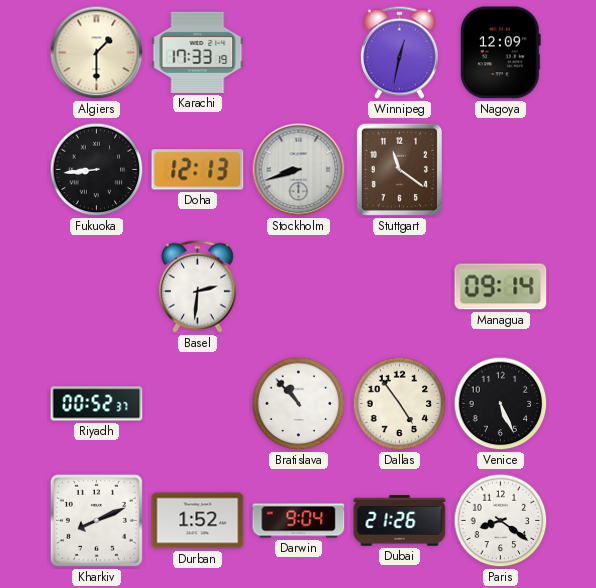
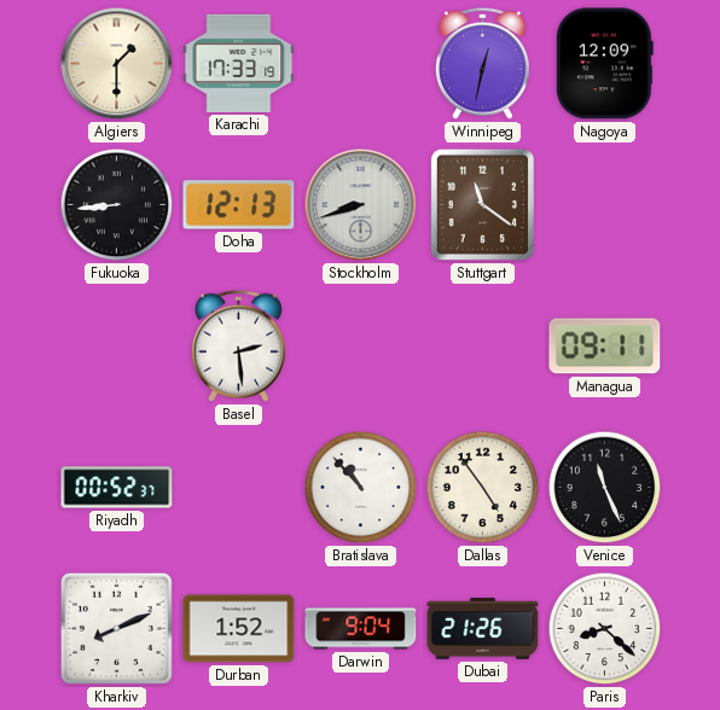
Basel: 2:31 -> 2:29
Managua: 09:14 -> 09:11
Venice: 5:26 -> 11:26
Paris: 8:21 -> 8:22
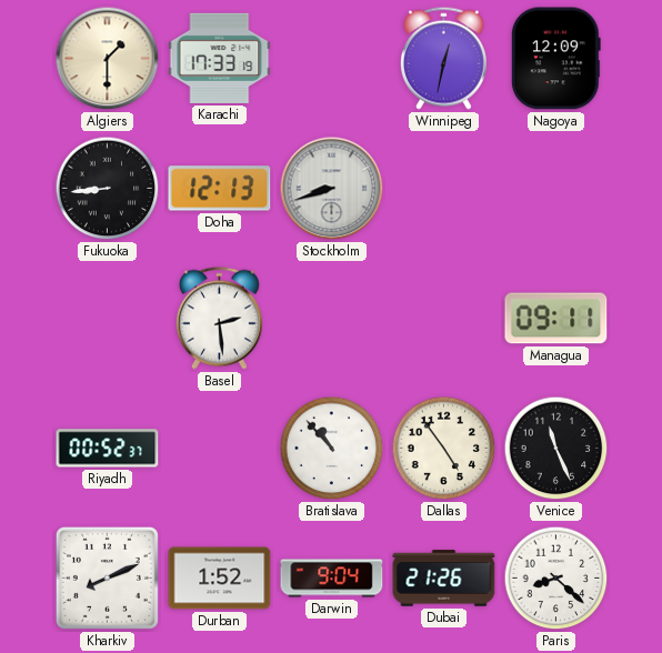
Stuttgart: 11:21 -> none
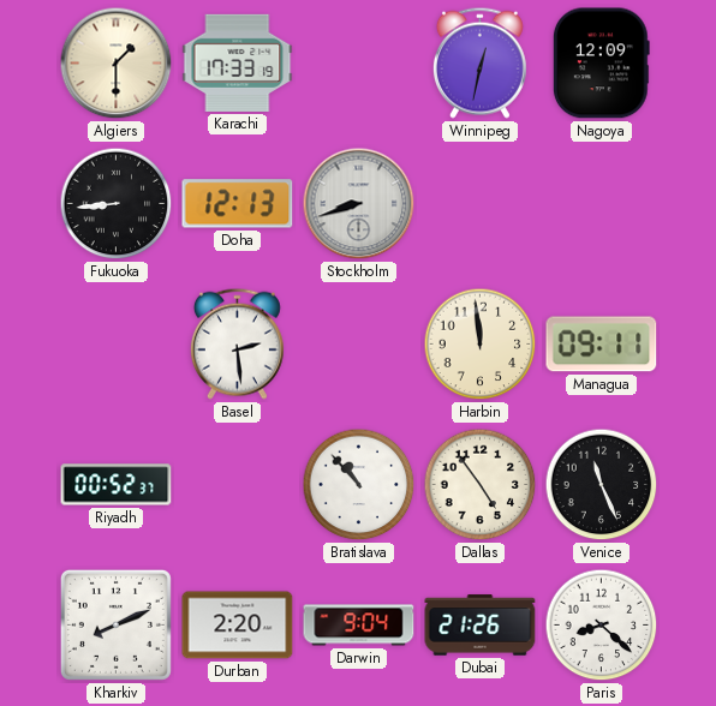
Harbin: none -> 11:59
Durban: 1:52 -> 2:20
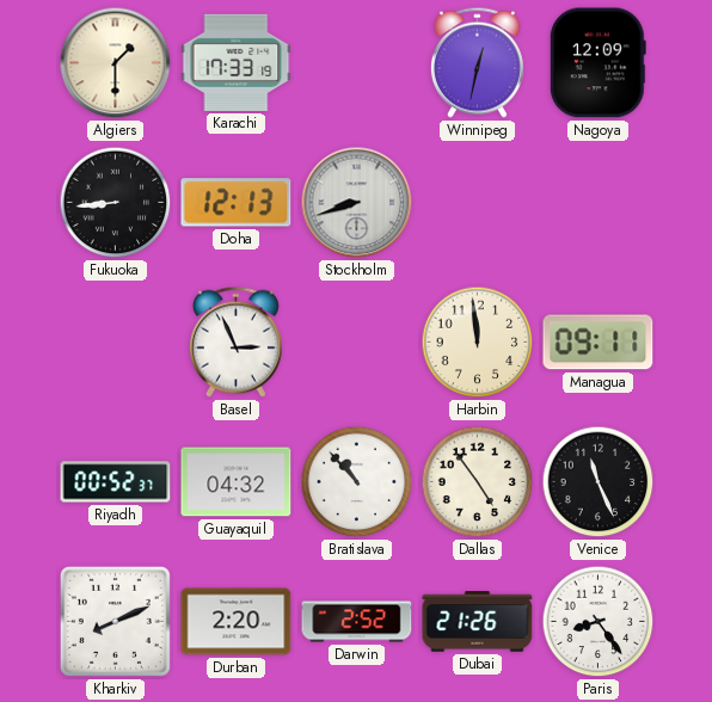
Basel: 2:29 -> 2:56
Guayaquil: none -> 04:32
Darwin: 9:04 -> 2:52
Paris: 8:22 -> 8:24
